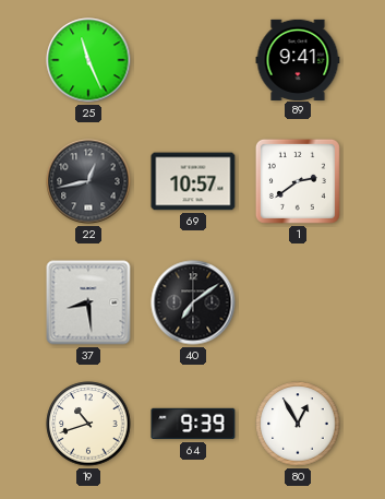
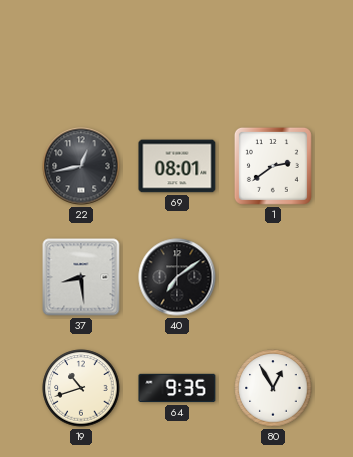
25: 11:26 -> none
89: 9:41 -> none
69: 10:57 -> 08:01
64: 9:39 -> 9:35
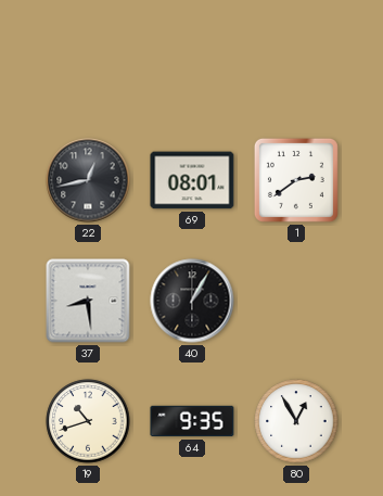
40: 7:09 -> 1:05
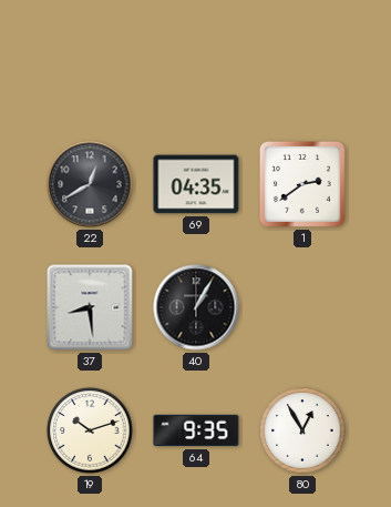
22: 12:43 -> 12:40
69: 08:01 -> 04:35
19: 10:42 -> 10:12
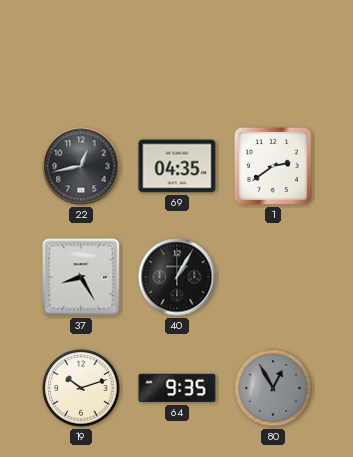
22: 12:40 -> 12:43
37: 8:29 -> 8:25
80 dial: white -> grey
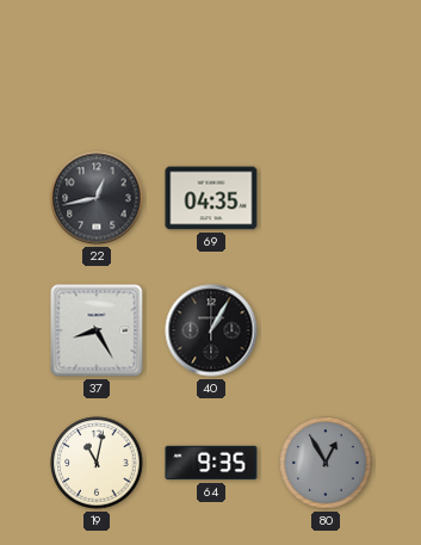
1: 2:39 -> none
19: 10:12 -> 11:02
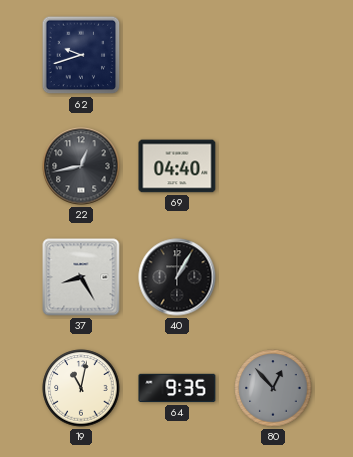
62: none -> 9:42
69: 04:35 -> 04:40
80: 12:55 -> 12:53
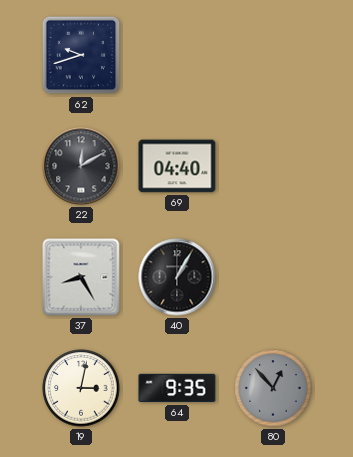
22: 12:43 -> 12:10
19: 11:02 -> 3:02
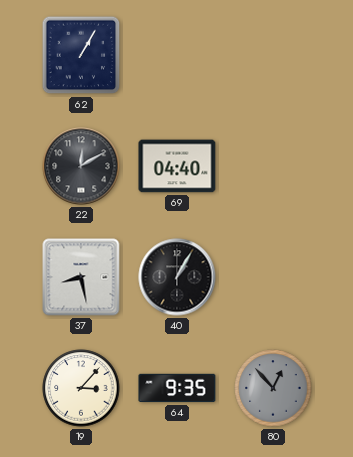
62: 9:42 -> 1:05
37: 8:25 -> 8:28
19: 3:02 -> 3:07
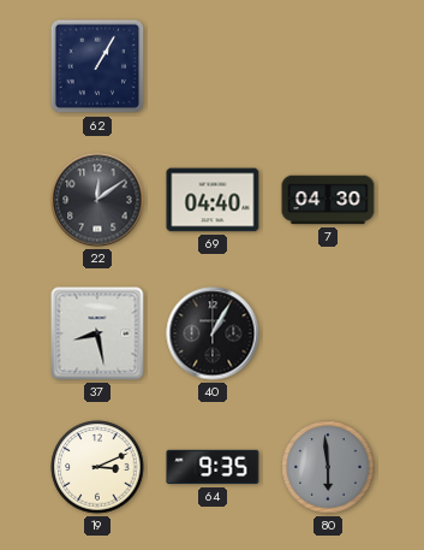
22: 12:10 -> 12:09
7: none -> 04:30
19: 3:07 -> 3:11
80: 12:53 -> 5:59
